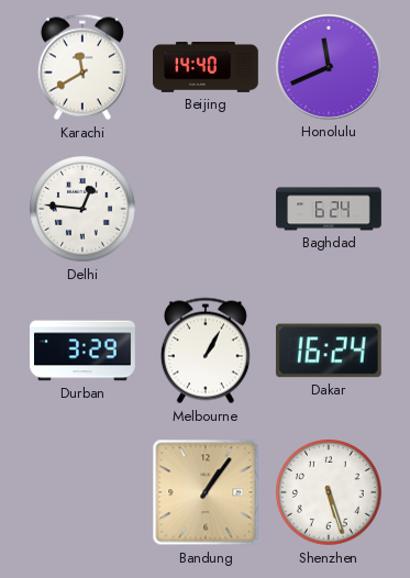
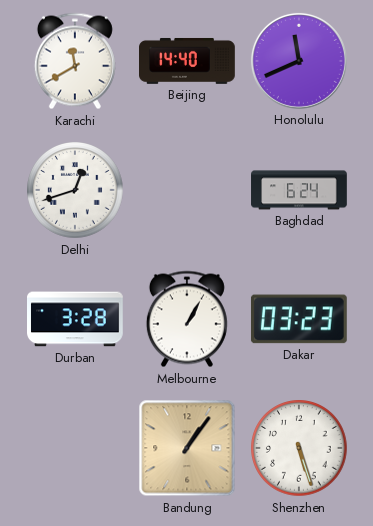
Delhi: 12:46 -> 12:42
Durban: 3:29 -> 3:28
Dakar: 16:24 -> 03:23
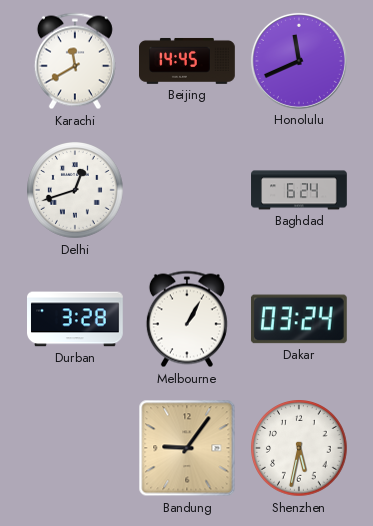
Beijing: 14:40 -> 14:45
Dakar: 03:23 -> 03:24
Bandung: 1:06 -> 9:06
Shenzhen: 5:27 -> 5:32
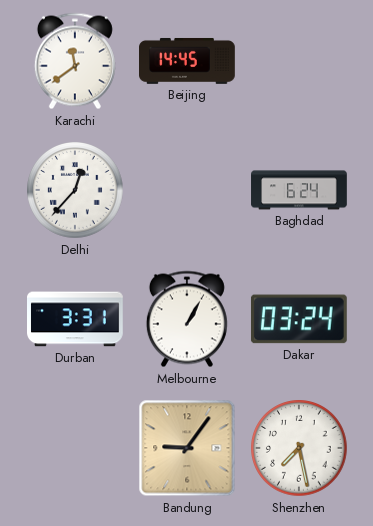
Karachi: 11:40 -> 11:39
Honolulu: 11:41 -> none
Delhi: 12:42 -> 12:37
Durban: 3:28 -> 3:31
Shenzhen: 5:32 -> 7:28
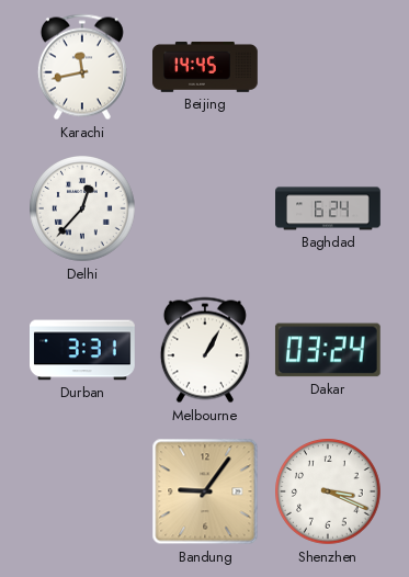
Karachi: 11:39 -> 11:43
Shenzhen: 7:28 -> 3:19
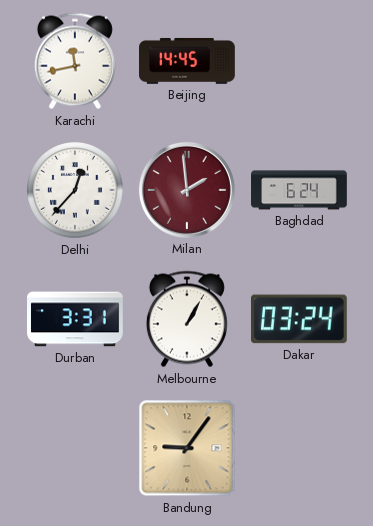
Milan: none -> 1:59
Shenzhen: 3:19 -> none
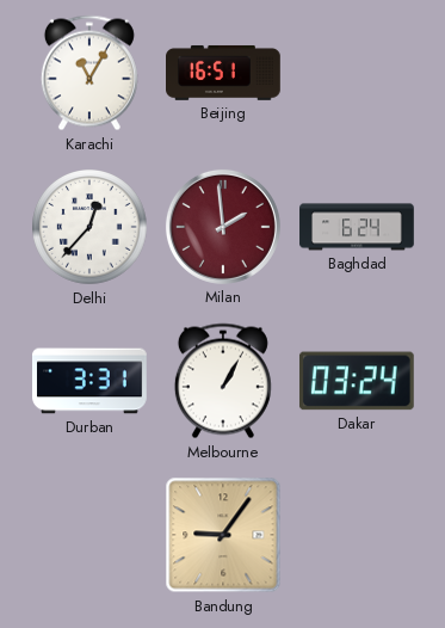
Karachi: 11:43 -> 11:05
Beijing: 14:45 -> 16:51
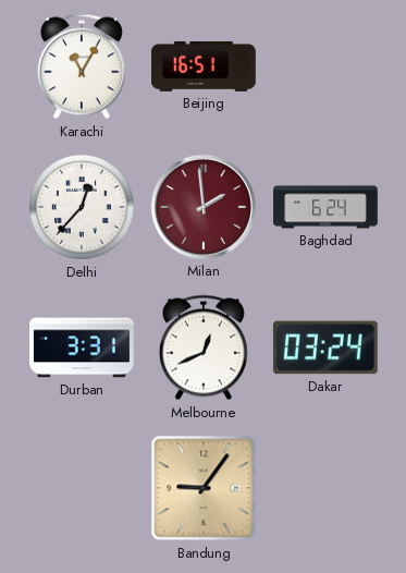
Melbourne: 1:05 -> 12:41
